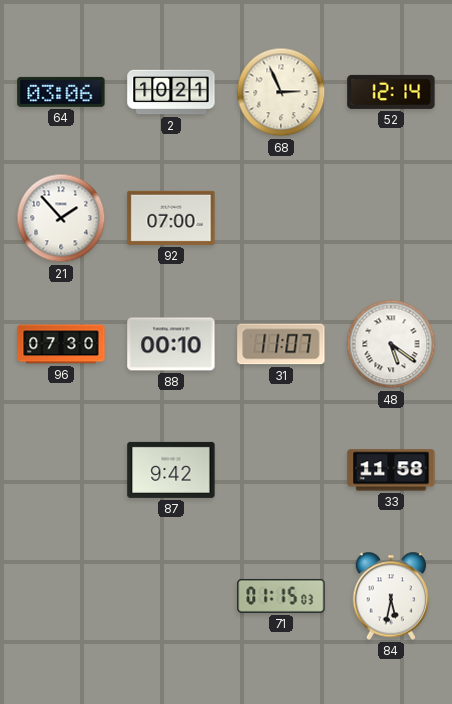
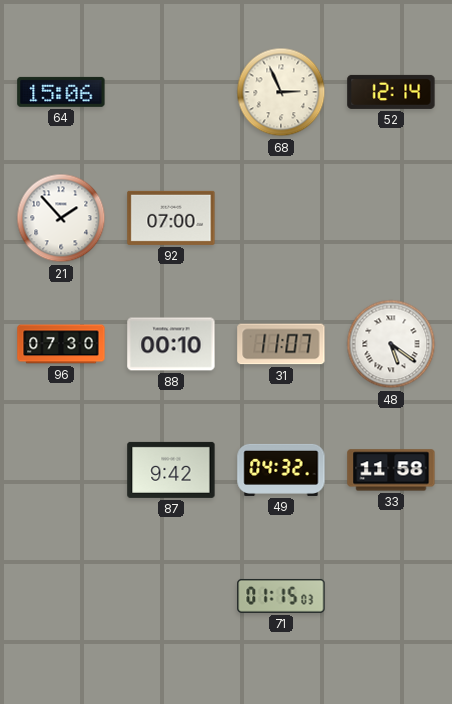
64: 03:06 -> 15:06
2: 10:21 -> none
49: none -> 04:32
84: 5:32 -> none
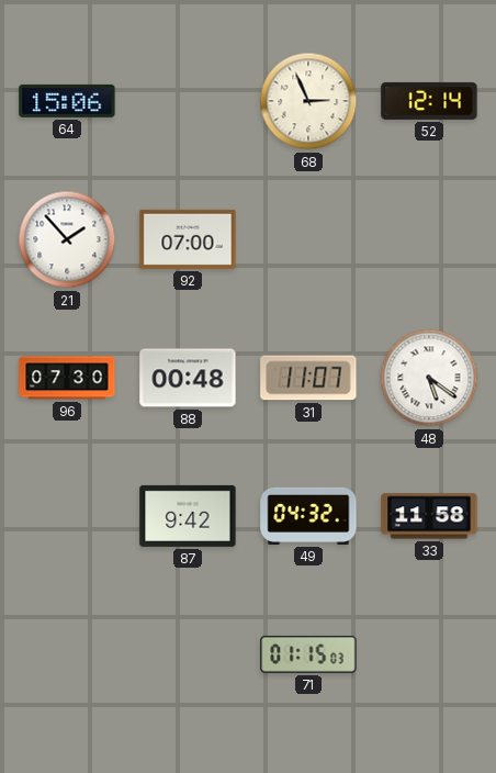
88: 00:10 -> 00:48
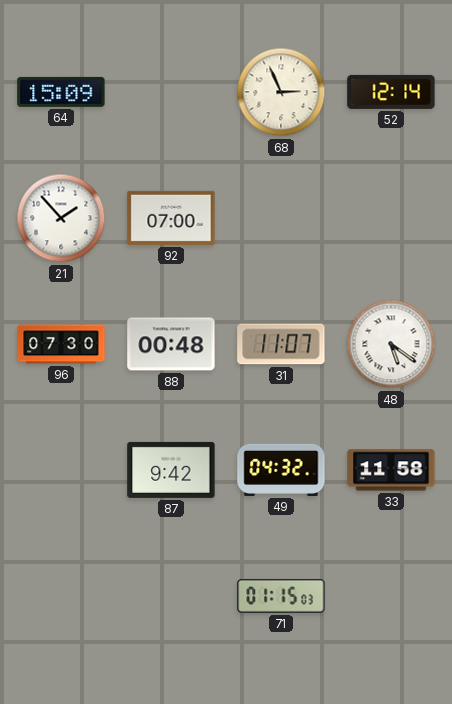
64: 15:06 -> 15:09
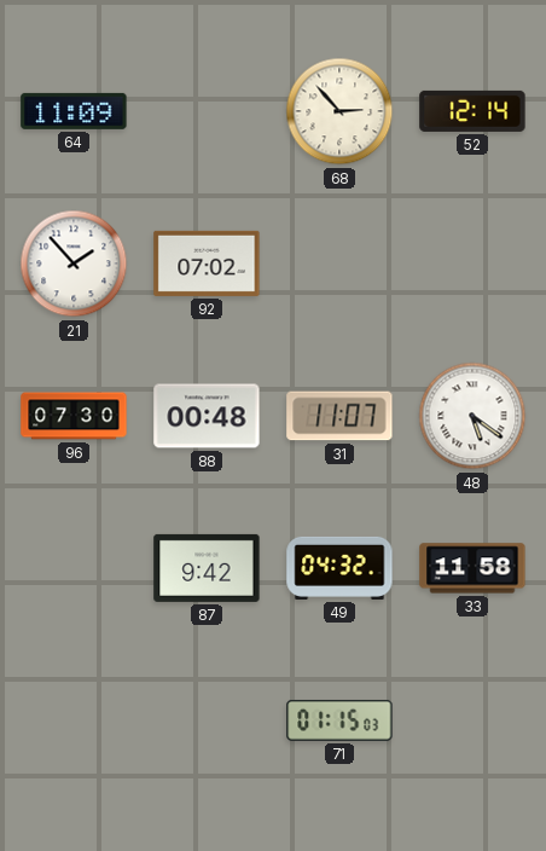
64: 15:09 -> 11:09
68: 2:56 -> 2:53
92: 07:00 -> 07:02
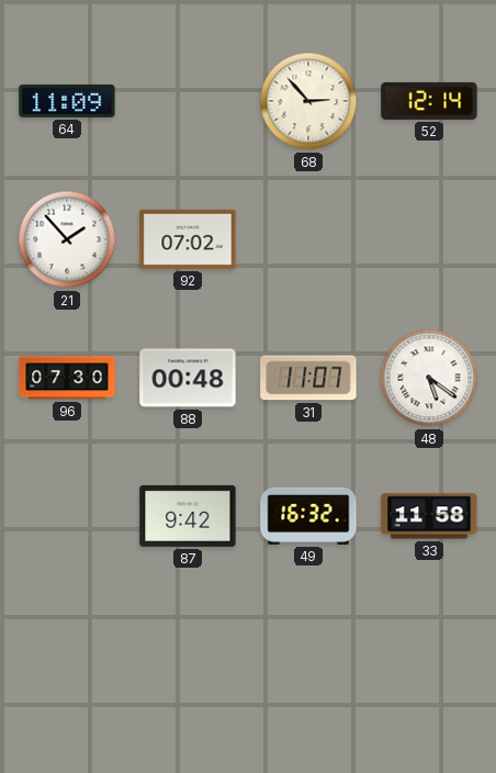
49: 04:32 -> 16:32
71: 01:15 -> none
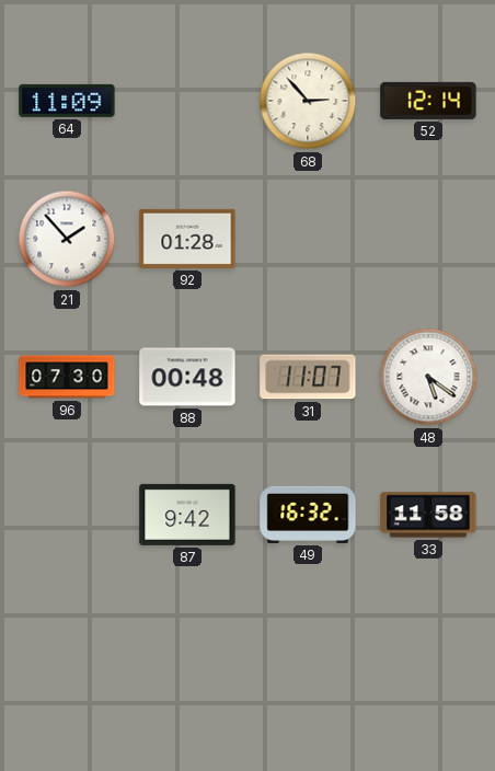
92: 07:02 -> 01:28
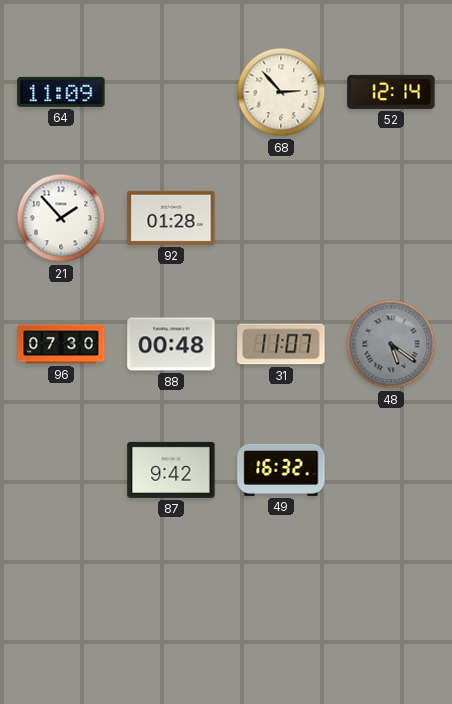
48 dial: white -> grey
33: 11:58 -> none
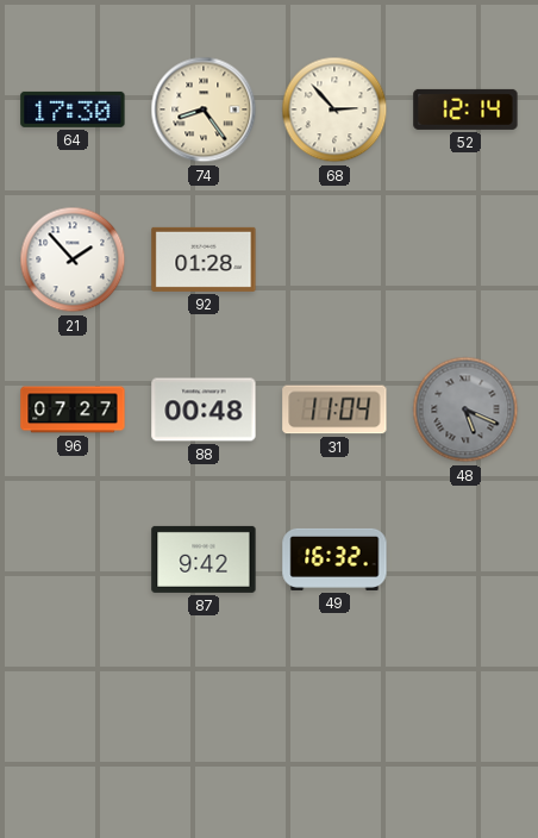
64: 11:09 -> 17:30
74: none -> 8:24
96: 07:30 -> 07:27
31: 11:07 -> 11:04
48: 5:21 -> 5:19
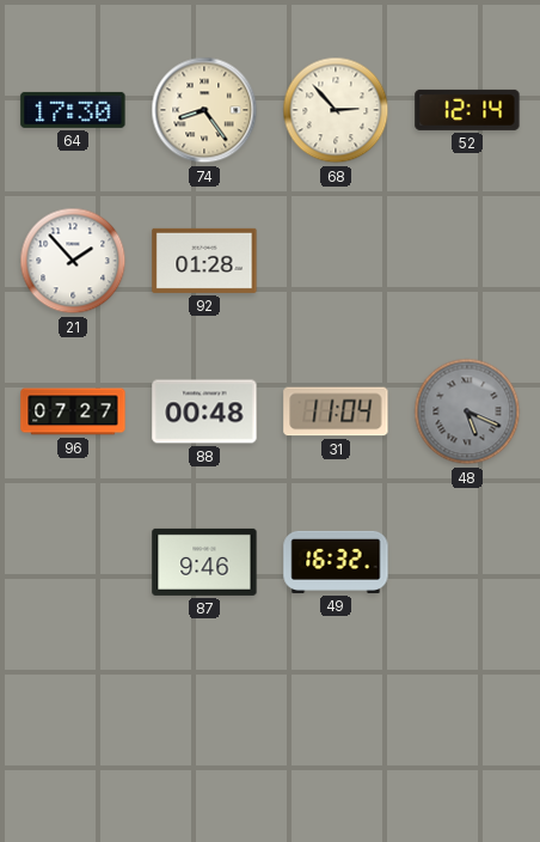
87: 9:42 -> 9:46
